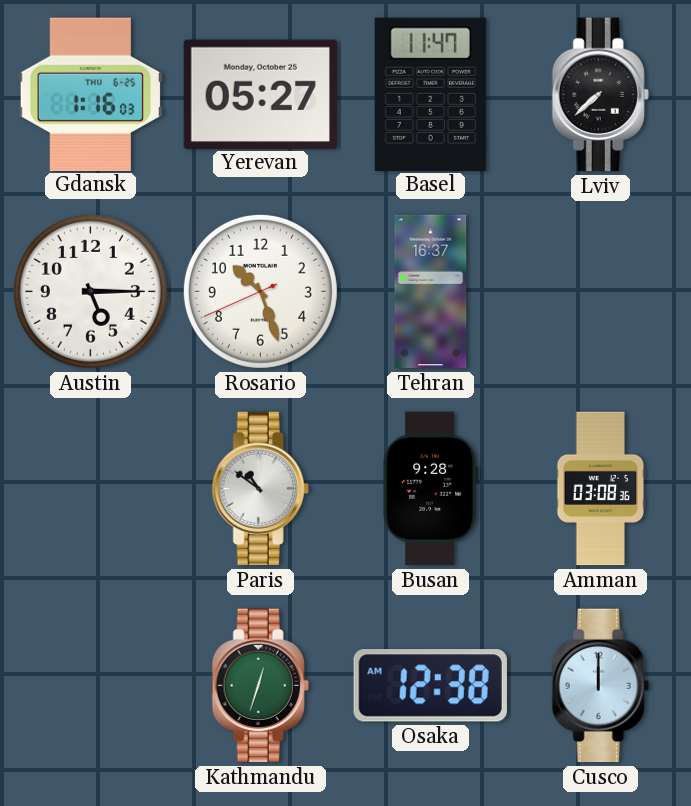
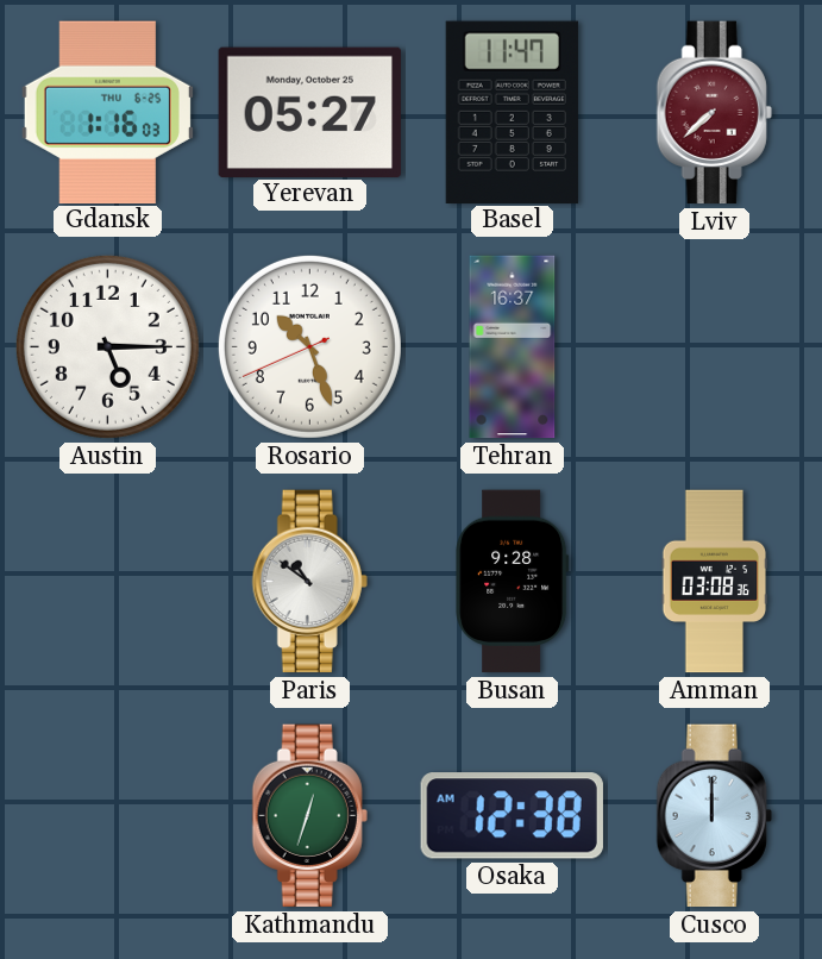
Lviv dial: black -> burgundy
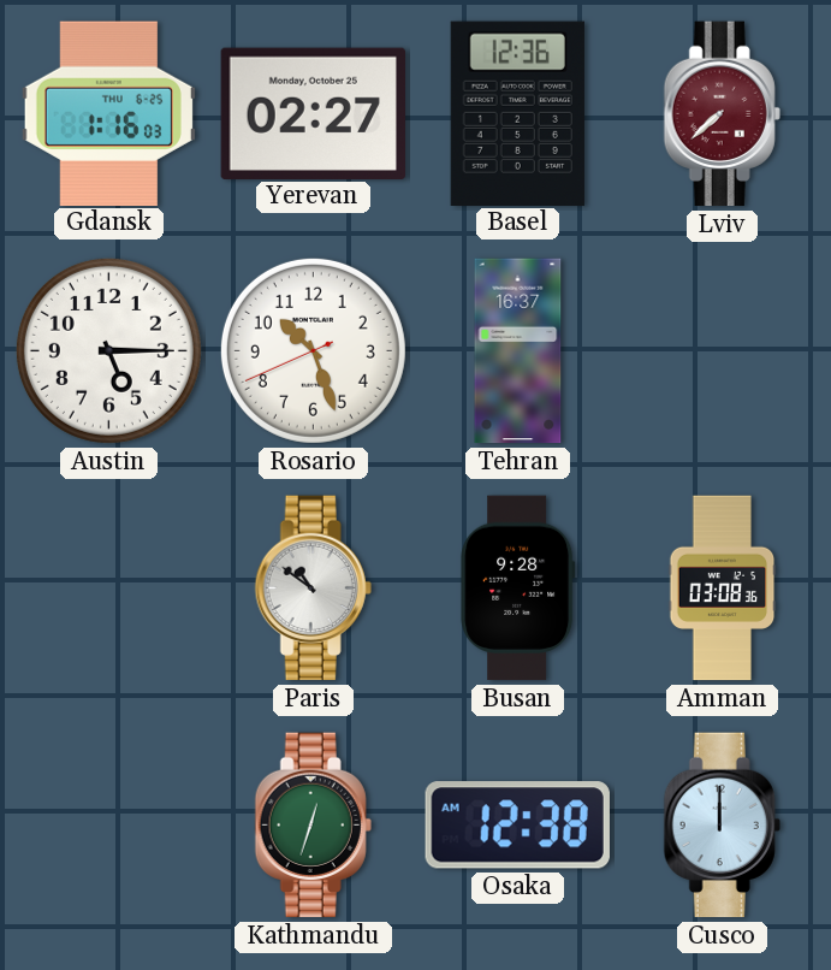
Yerevan: 05:27 -> 02:27
Basel: 11:47 -> 12:36
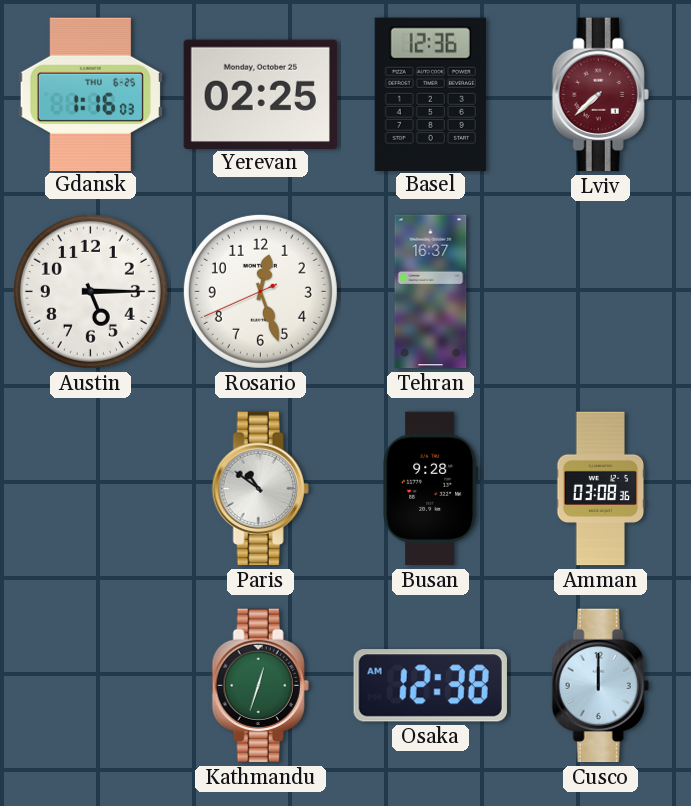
Yerevan: 02:27 -> 02:25
Rosario: 10:26 -> 12:26
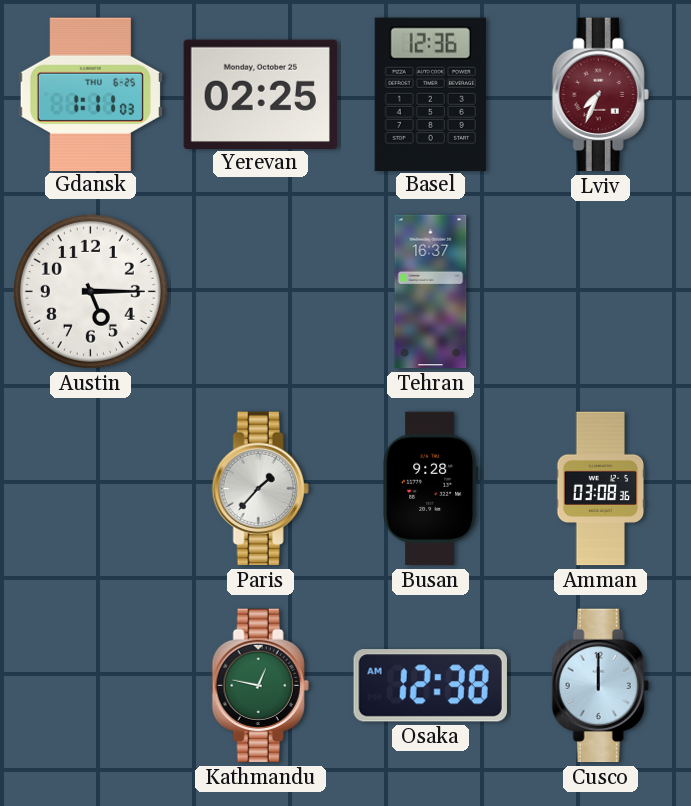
Gdansk: 1:16 -> 1:11
Lviv: 7:38 -> 7:34
Rosario: 12:26 -> none
Paris: 10:51 -> 1:37
Kathmandu: 12:33 -> 12:47
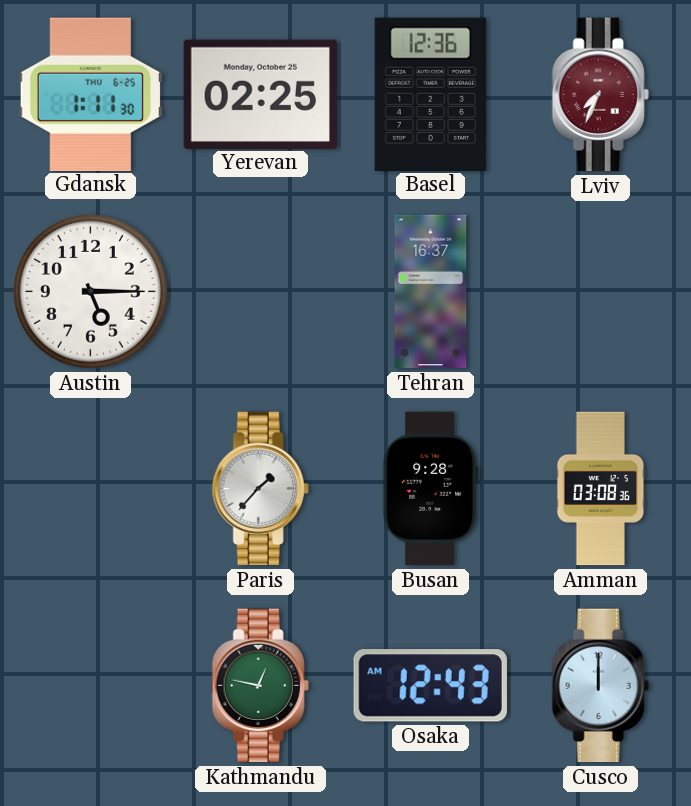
Gdansk: 1:11:03 -> 1:11:30
Osaka: 12:38 -> 12:43
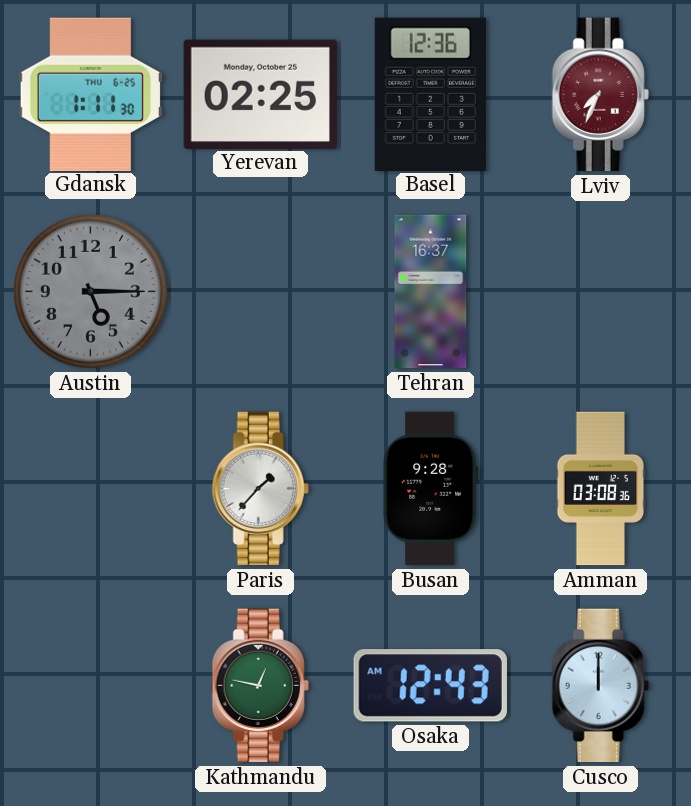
Austin dial: white -> grey
